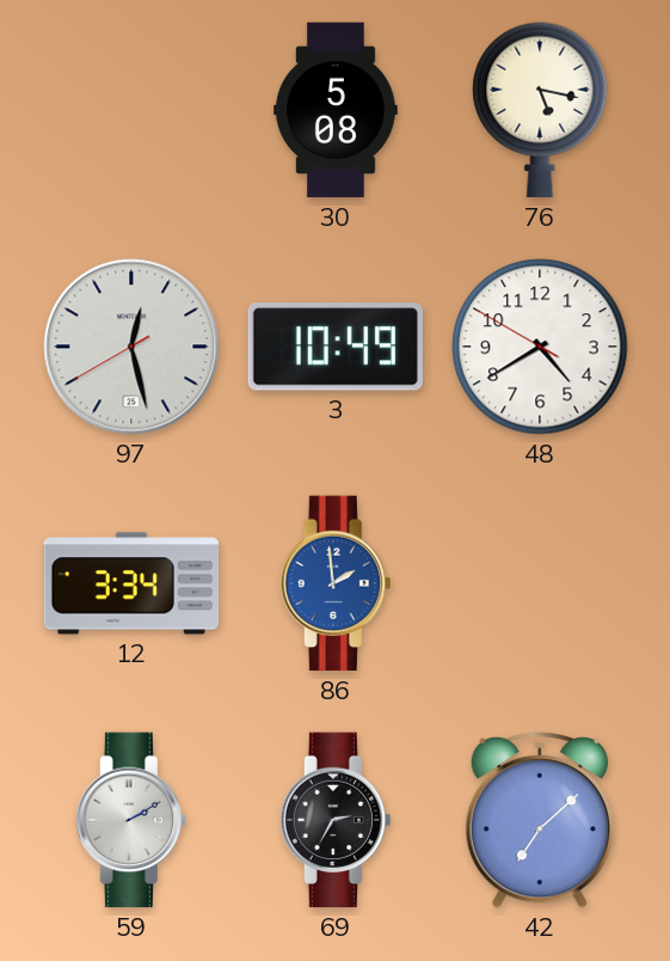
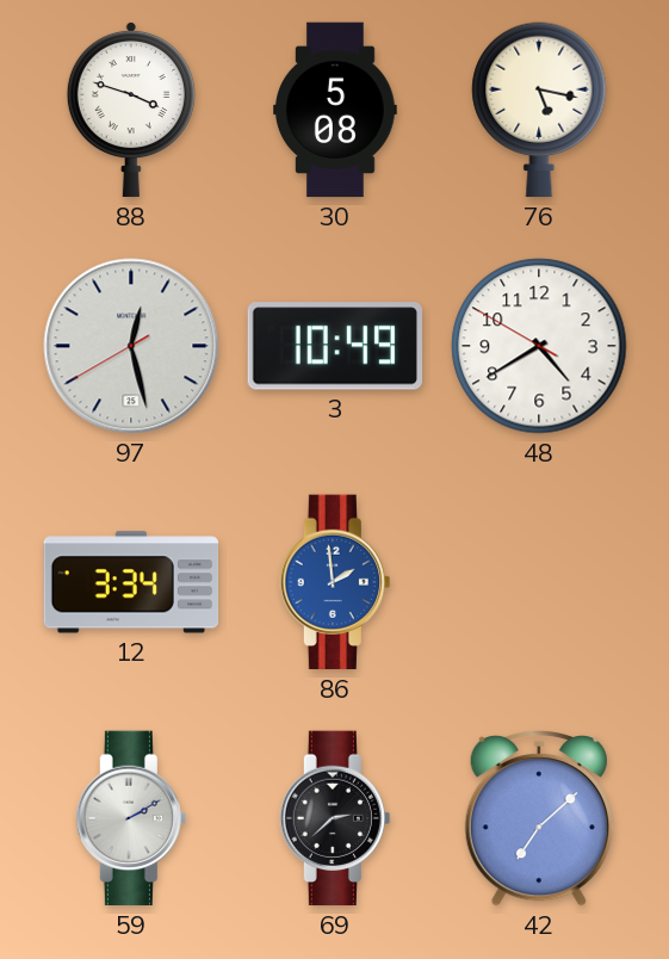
88: none -> 3:48
69: 2:35 -> 2:38
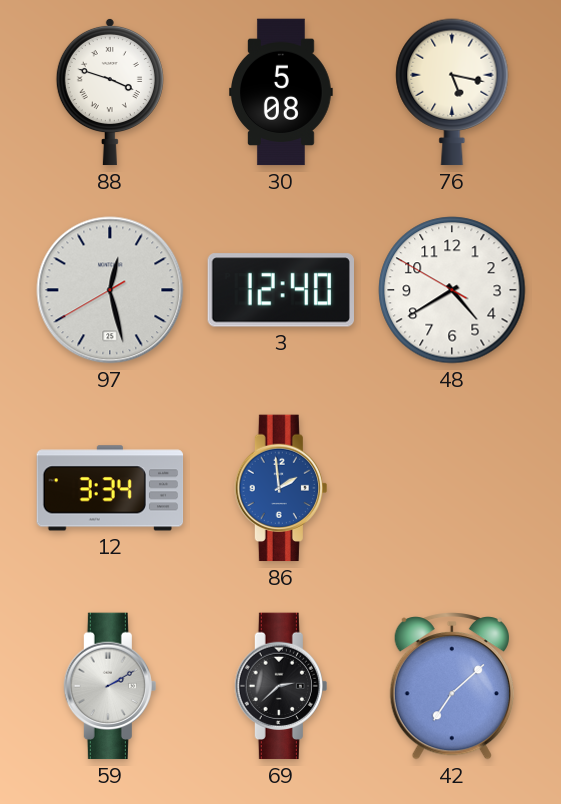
3: 10:49 -> 12:40
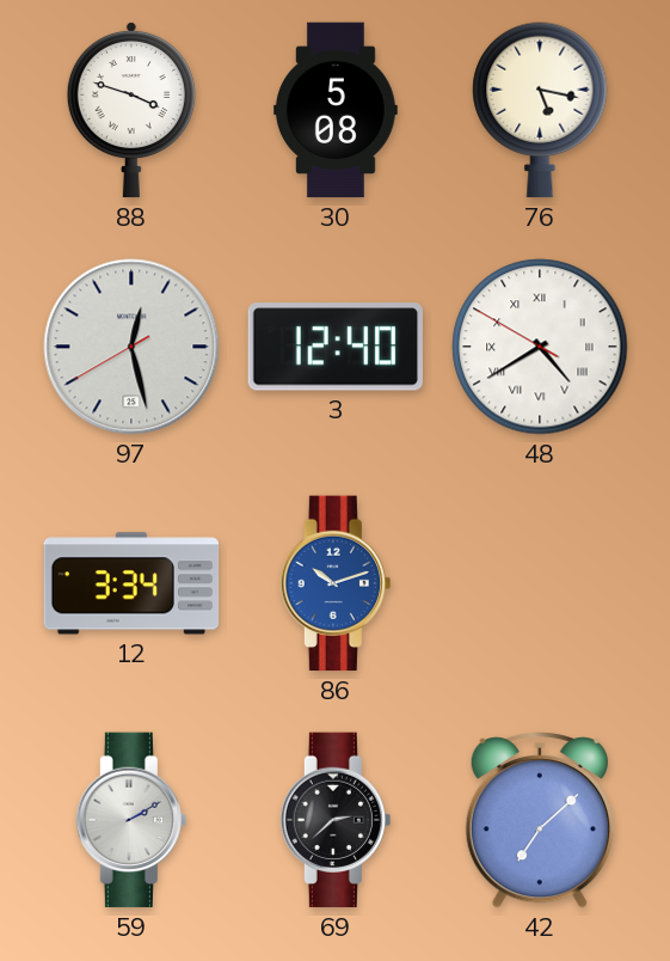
48 numerals: Arabic -> Roman
86: 1:59 -> 10:12
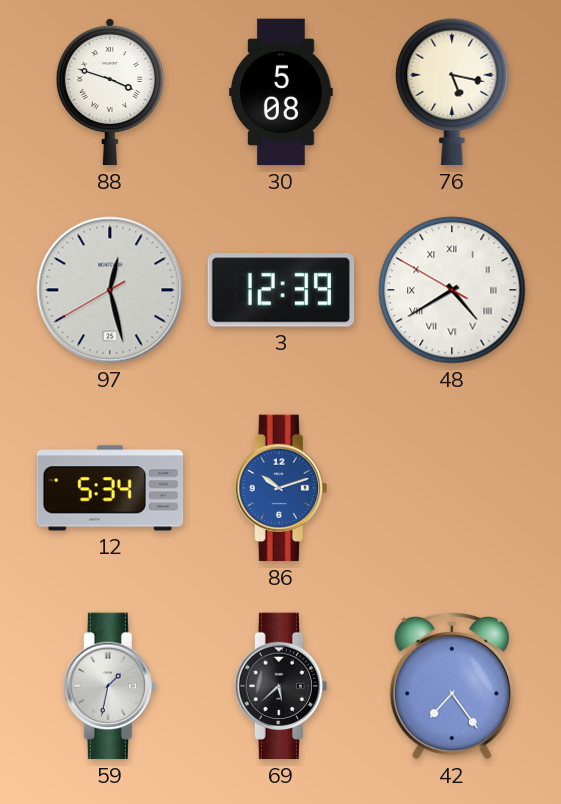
3: 12:40 -> 12:39
12: 3:34 -> 5:34
59: 2:10 -> 1:32
69: 2:38 -> 5:38
42: 7:08 -> 7:24
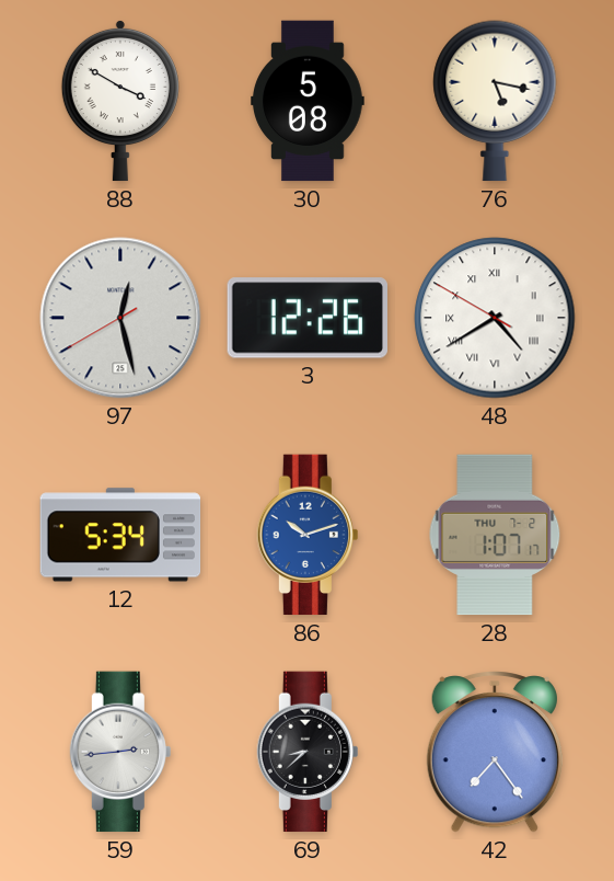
88: 3:48 -> 3:50
3: 12:39 -> 12:26
28: none -> 1:07
59: 1:32 -> 2:44
69: 5:38 -> 8:38
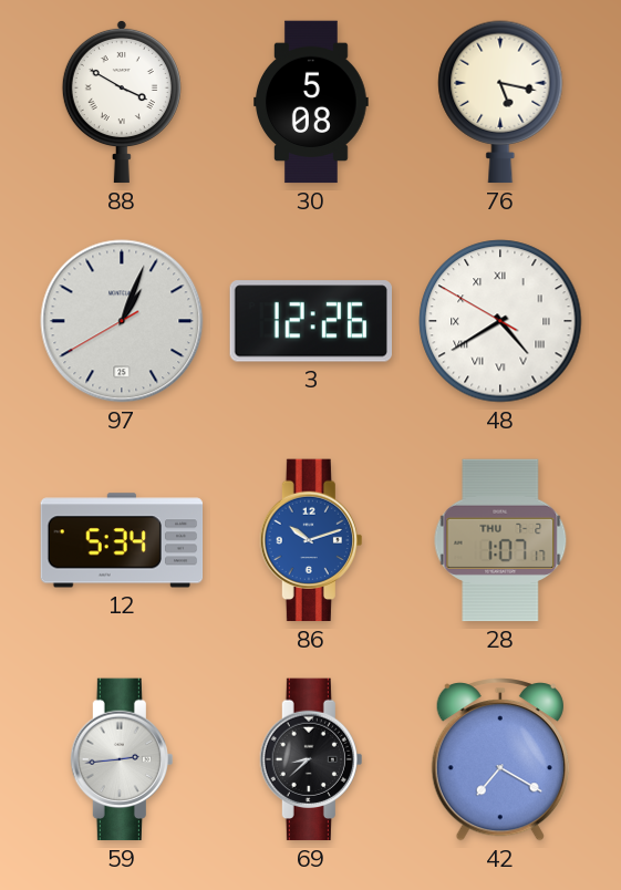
97: 12:27 -> 1:03
42: 7:24 -> 7:20
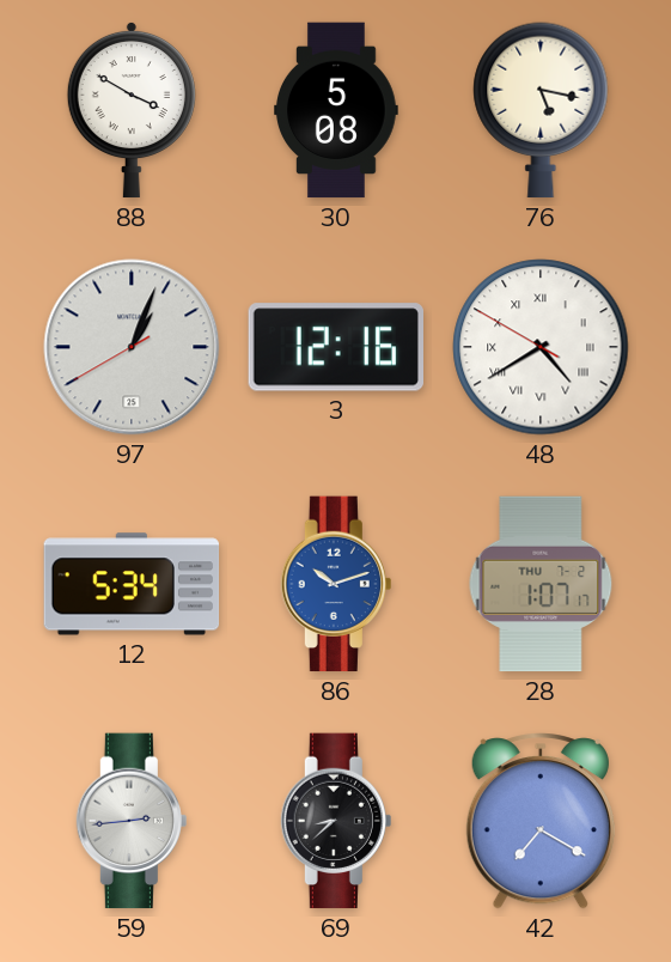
3: 12:26 -> 12:16
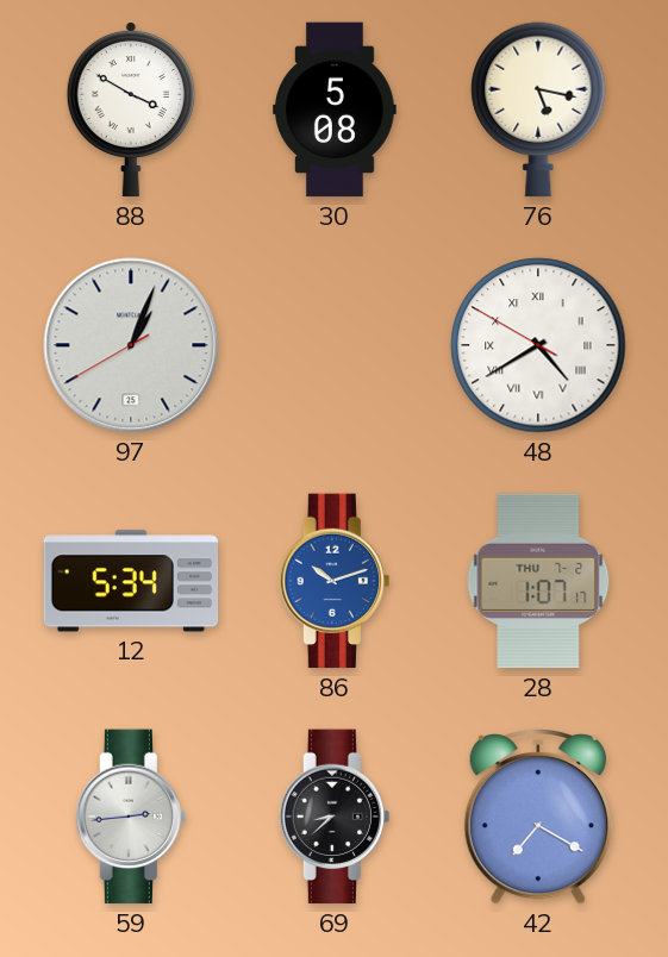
3: 12:16 -> none
